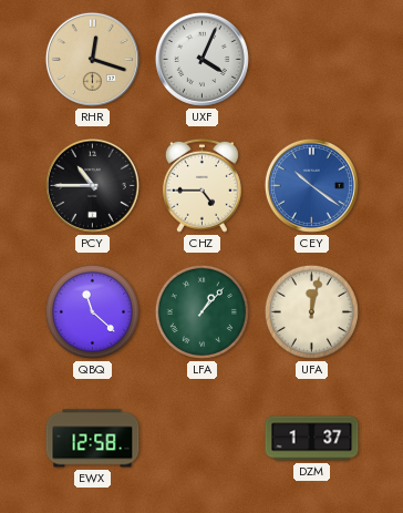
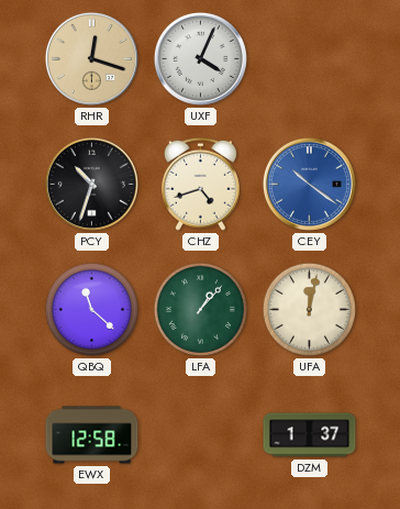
PCY: 10:45 -> 10:33
CHZ: 4:45 -> 4:42
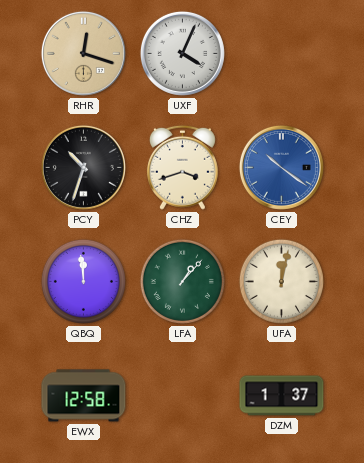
CHZ: 4:42 -> 3:42
QBQ: 11:22 -> 11:59
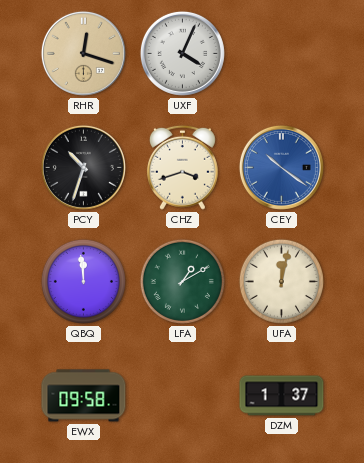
LFA: 1:07 -> 1:10
EWX: 12:58 -> 09:58
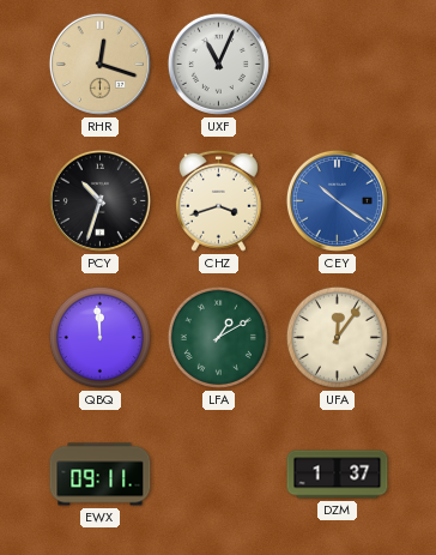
UXF: 4:04 -> 11:04
UFA: 12:02 -> 12:06
EWX: 09:58 -> 09:11
